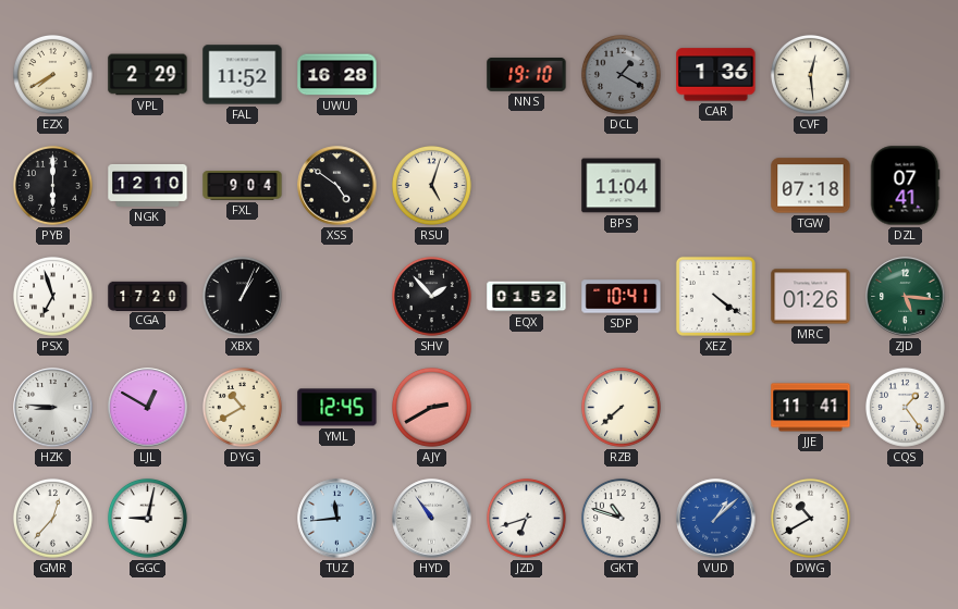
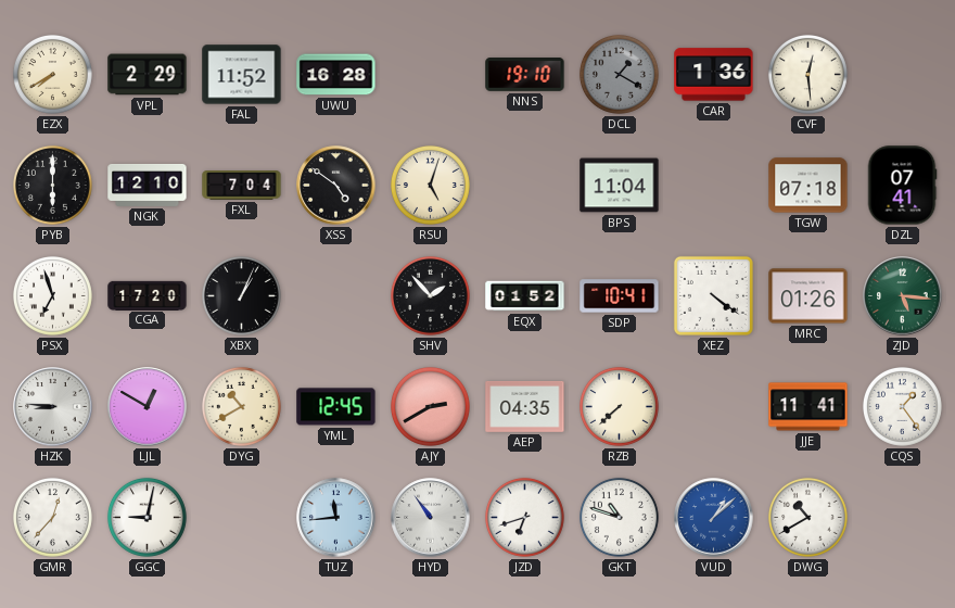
FXL: 9:04 -> 7:04
AEP: none -> 04:35
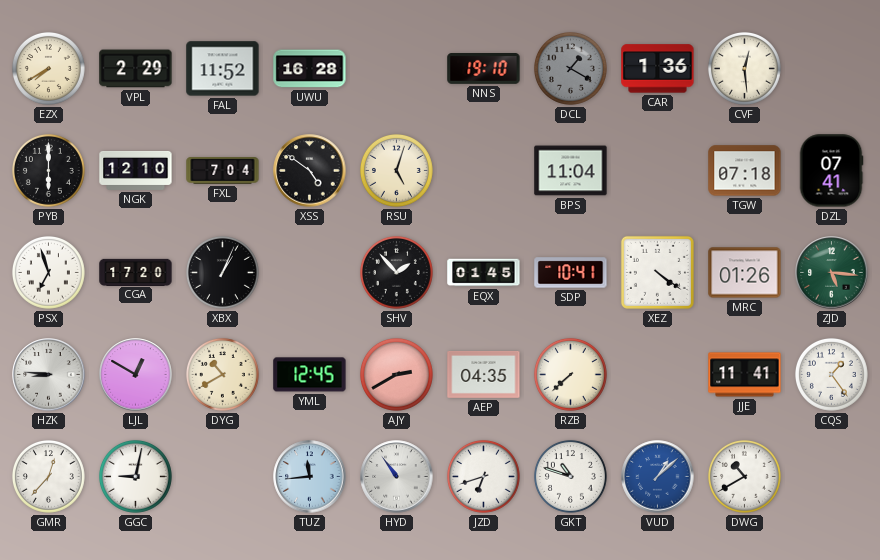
EQX: 01:52 -> 01:45
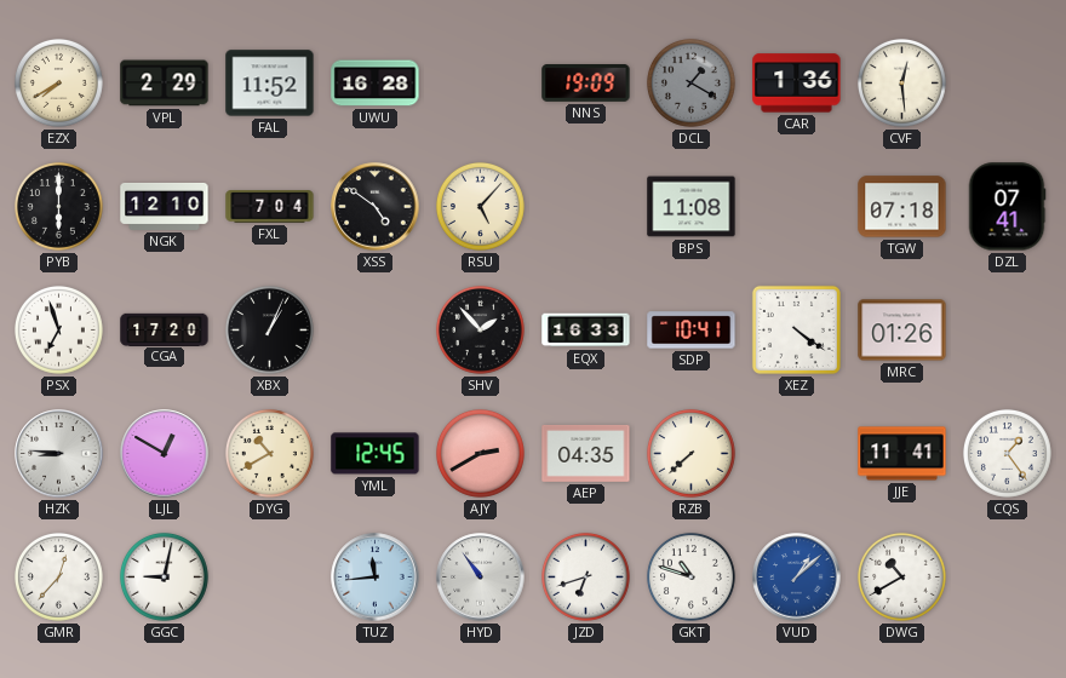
NNS: 19:10 -> 19:09
RSU: 5:03 -> 5:07
BPS: 11:04 -> 11:08
EQX: 01:45 -> 16:33
ZJD: 5:16 -> none
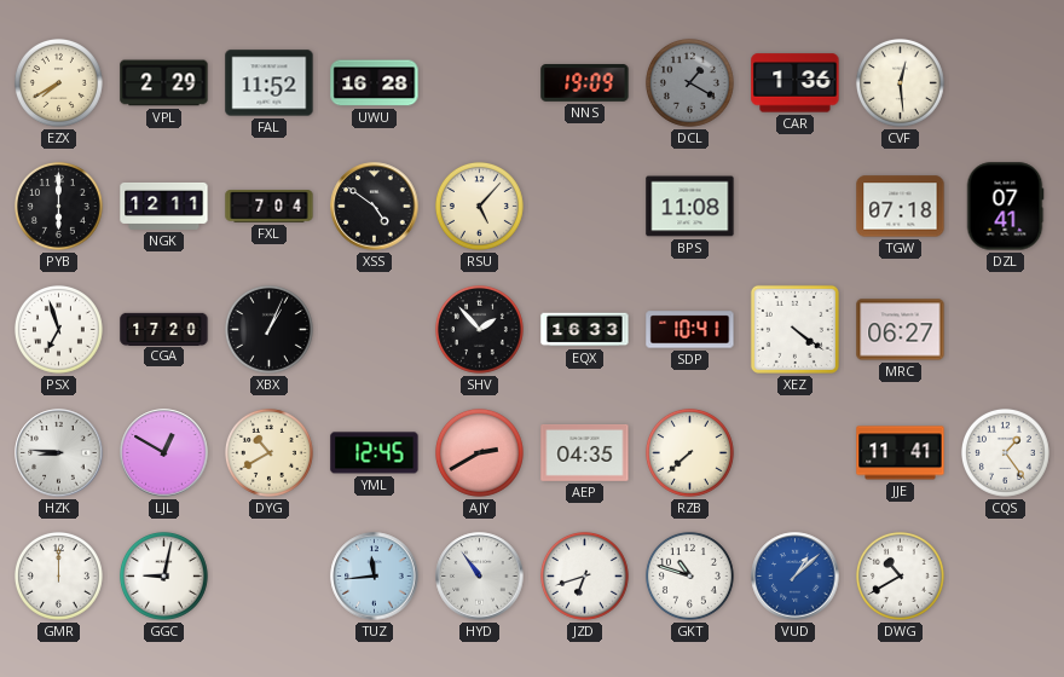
NGK: 12:10 -> 12:11
MRC: 01:26 -> 06:27
GMR: 12:37 -> 12:00
